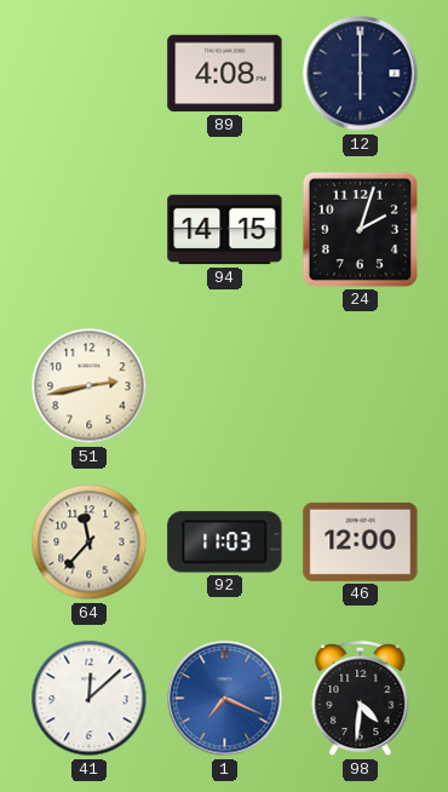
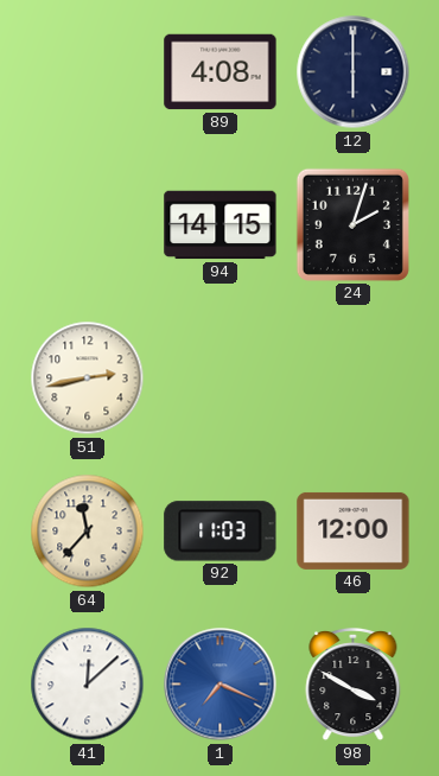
98: 4:31 -> 3:50
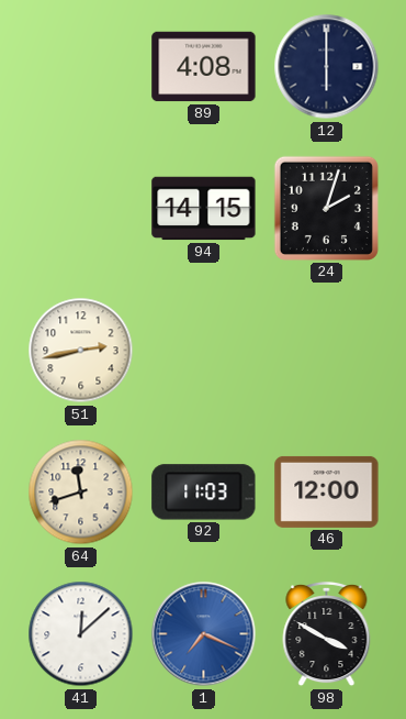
64: 11:37 -> 11:42
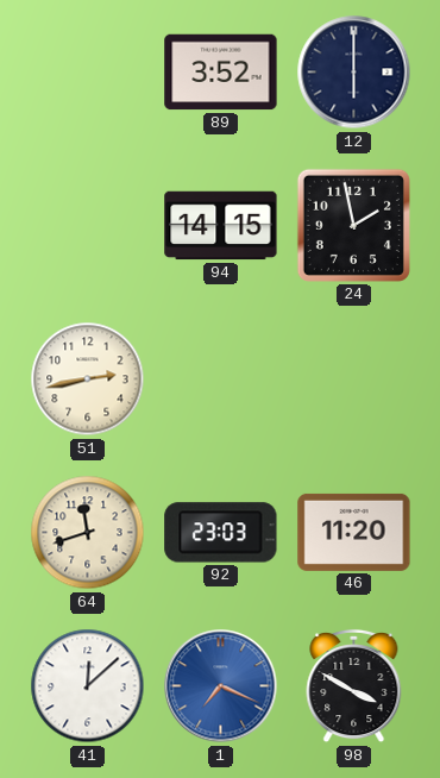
89: 4:08 -> 3:52
24: 2:03 -> 1:58
92: 11:03 -> 23:03
46: 12:00 -> 11:20
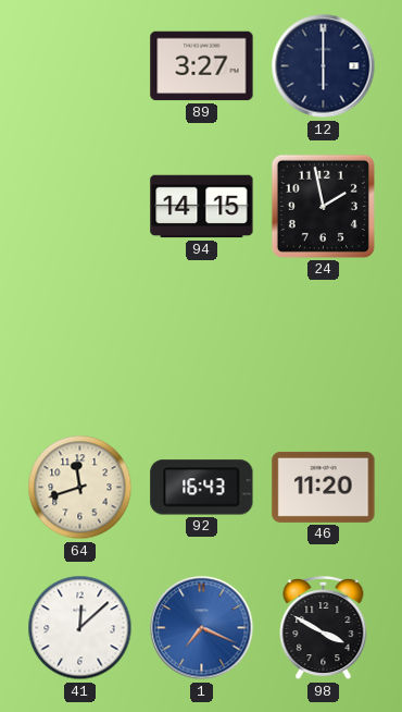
89: 3:52 -> 3:27
51: 2:43 -> none
92: 23:03 -> 16:43
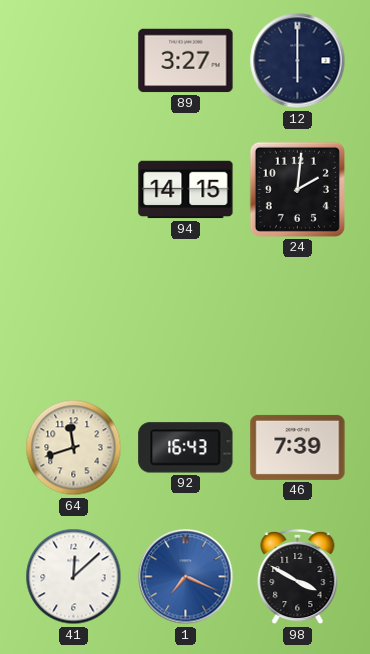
24: 1:58 -> 2:01
46: 11:20 -> 7:39
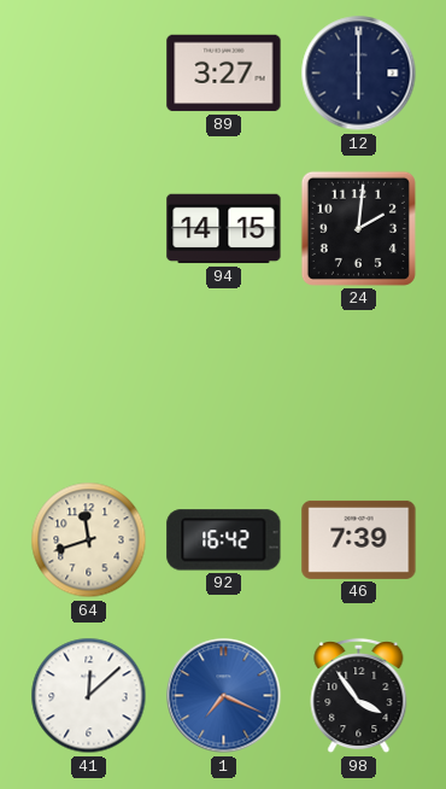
92: 16:43 -> 16:42
98: 3:50 -> 3:54
